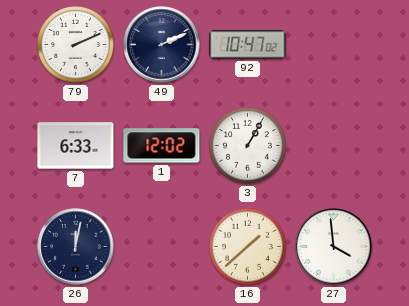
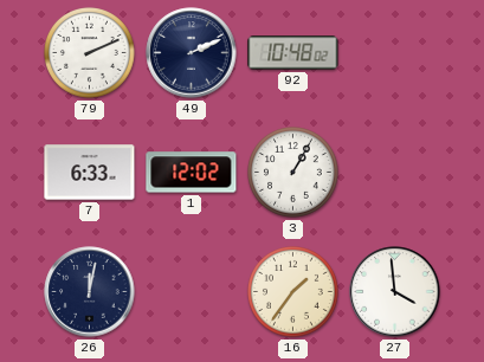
92: 10:47 -> 10:48
16: 1:38 -> 1:36
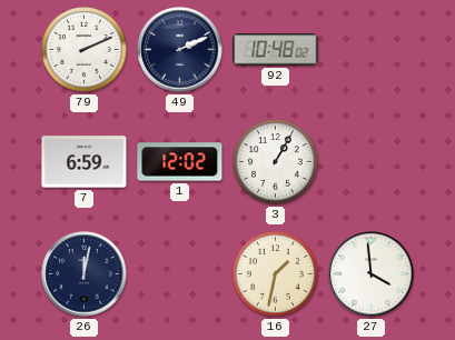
7: 6:33 -> 6:59
16: 1:36 -> 1:32
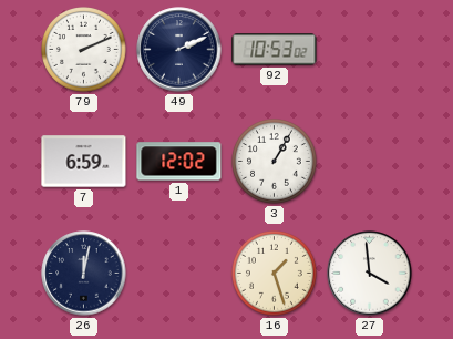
92: 10:48 -> 10:53
16: 1:32 -> 1:27
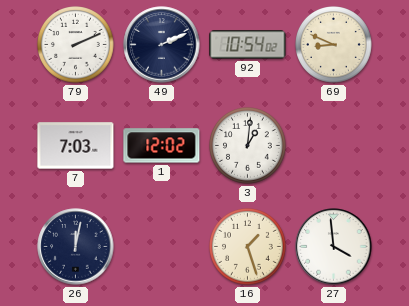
92: 10:53 -> 10:54
69: none -> 8:49
7: 6:59 -> 7:03
3: 1:05 -> 1:01
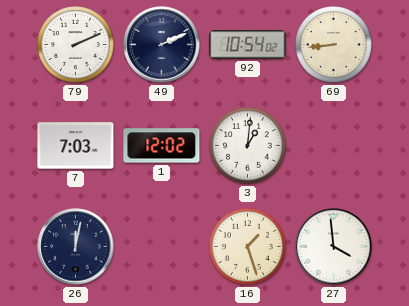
69: 8:49 -> 8:44
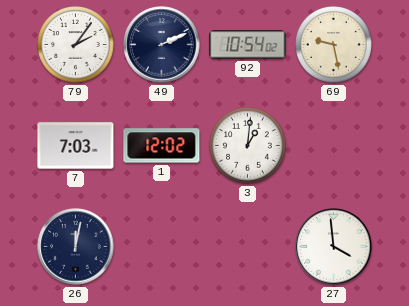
79: 2:11 -> 2:06
69: 8:44 -> 9:28
16: 1:27 -> none
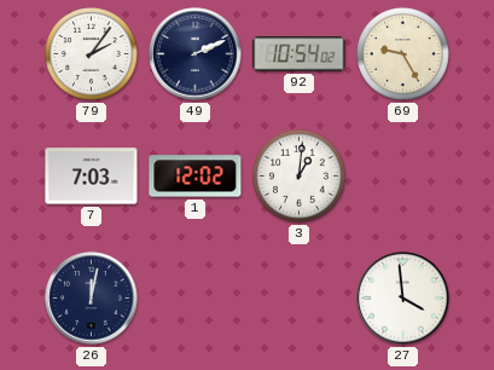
69: 9:28 -> 9:25
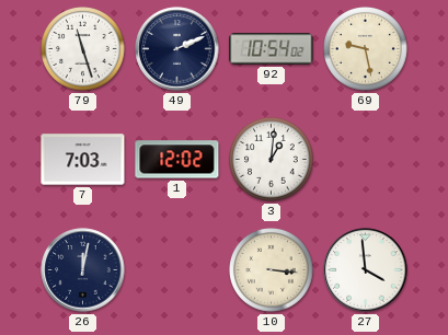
79: 2:06 -> 11:27
69: 9:25 -> 9:28
10: none -> 3:16
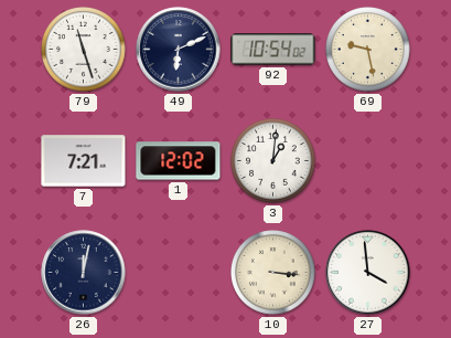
49: 2:11 -> 6:11
7: 7:03 -> 7:21
